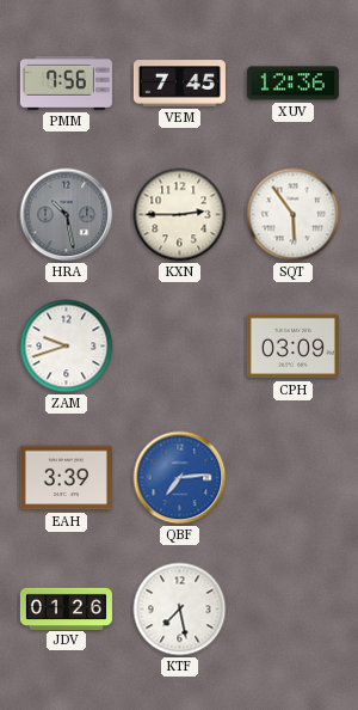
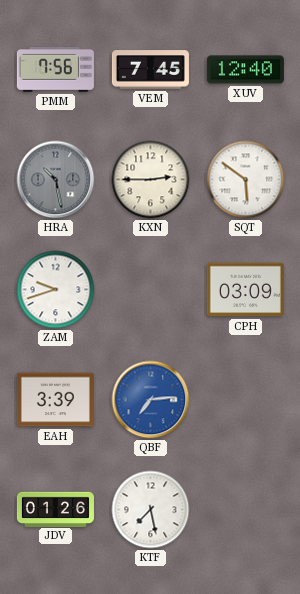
XUV: 12:36 -> 12:40
SQT: 5:54 -> 5:51
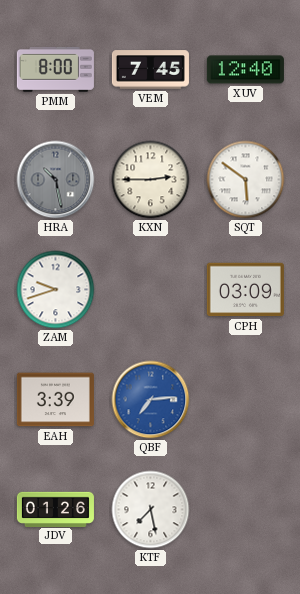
PMM: 7:56 -> 8:00
